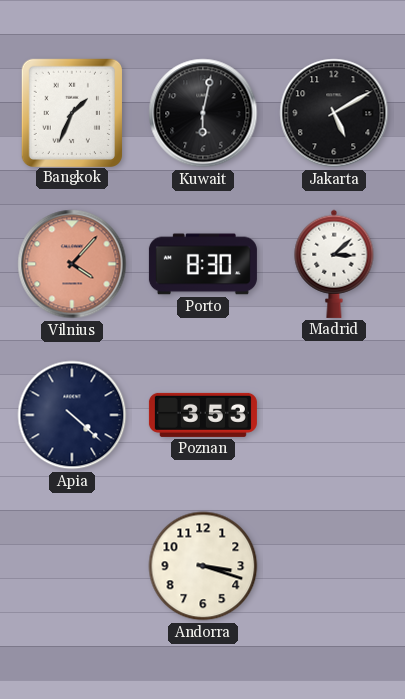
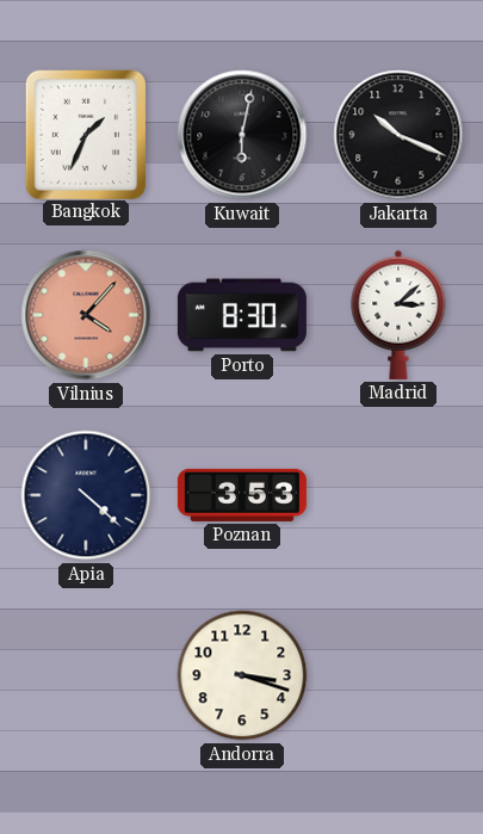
Jakarta: 5:10 -> 10:19
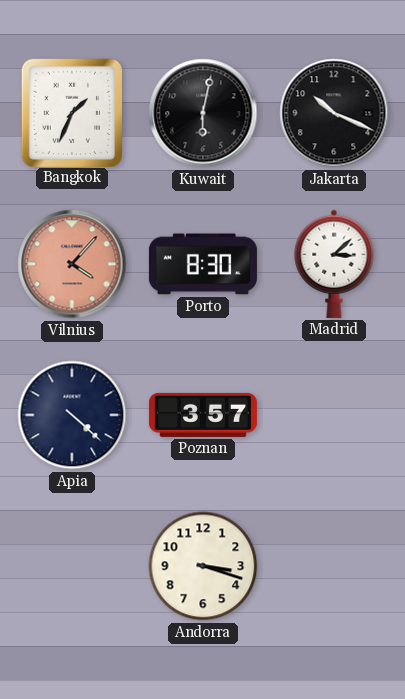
Poznan: 3:53 -> 3:57
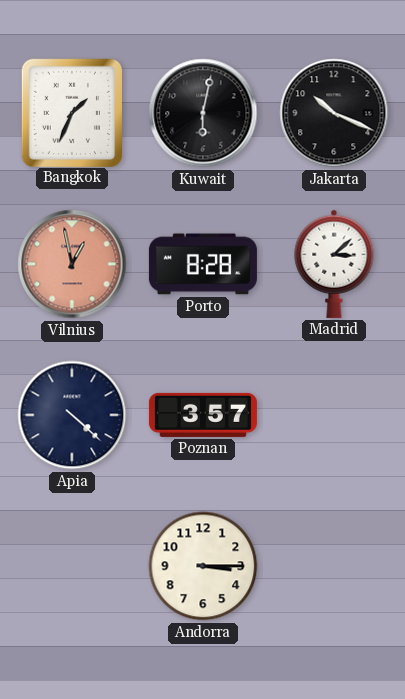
Vilnius: 4:07 -> 12:58
Porto: 8:30 -> 8:28
Andorra: 3:18 -> 3:15
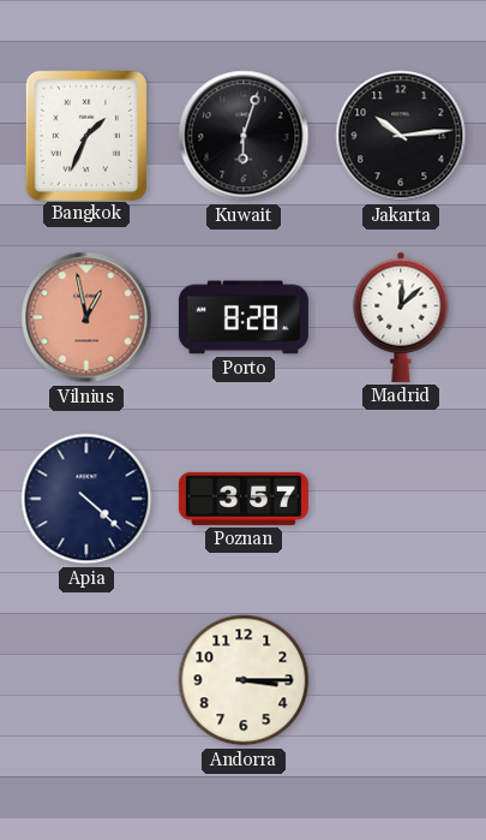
Kuwait: 6:02 -> 6:03
Jakarta: 10:19 -> 10:14
Madrid: 3:08 -> 12:08
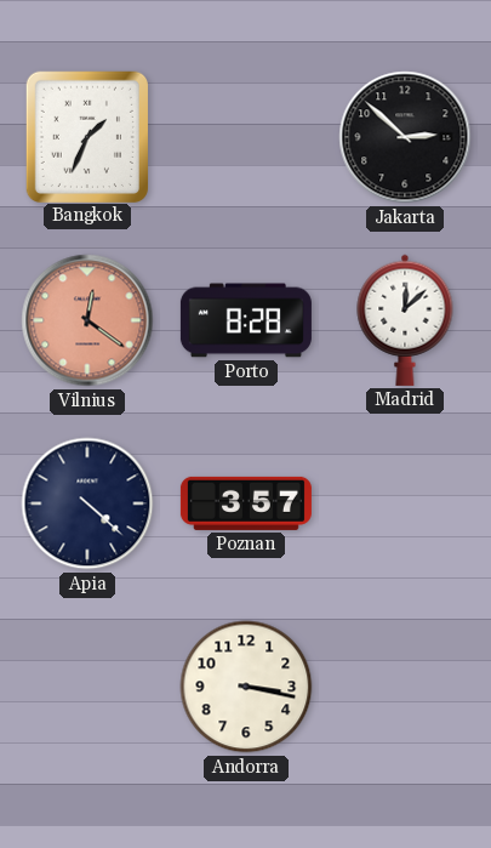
Kuwait: 6:03 -> none
Jakarta: 10:14 -> 2:52
Vilnius: 12:58 -> 12:21
Andorra: 3:15 -> 3:17
